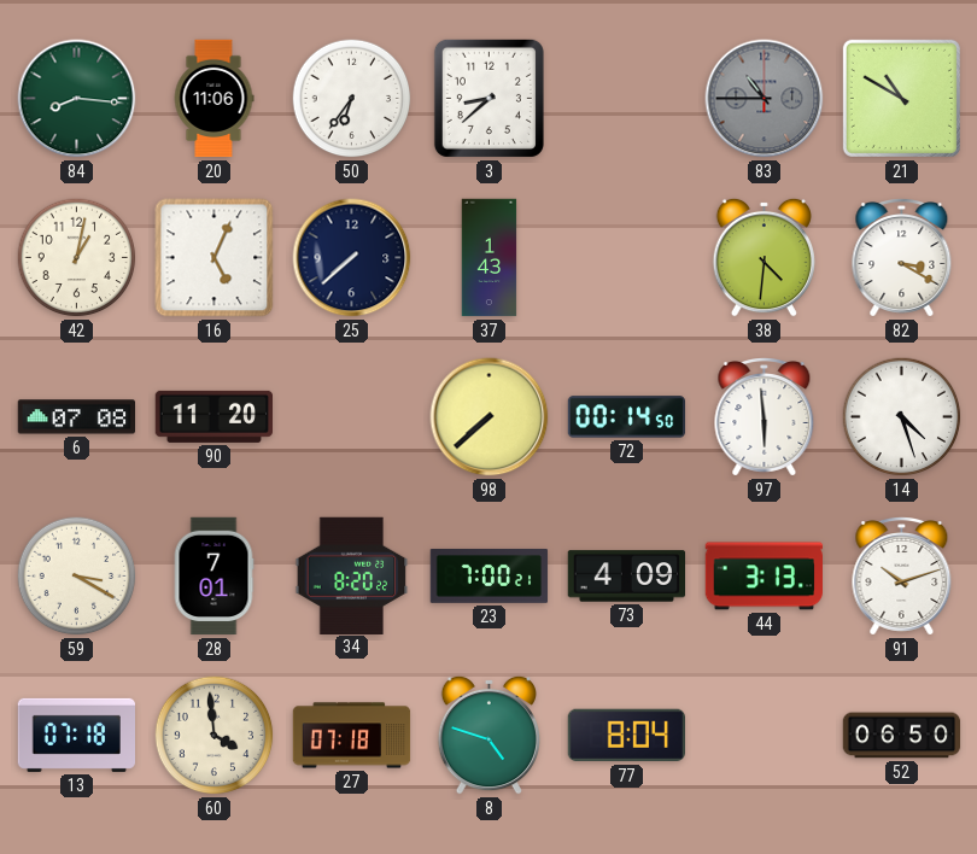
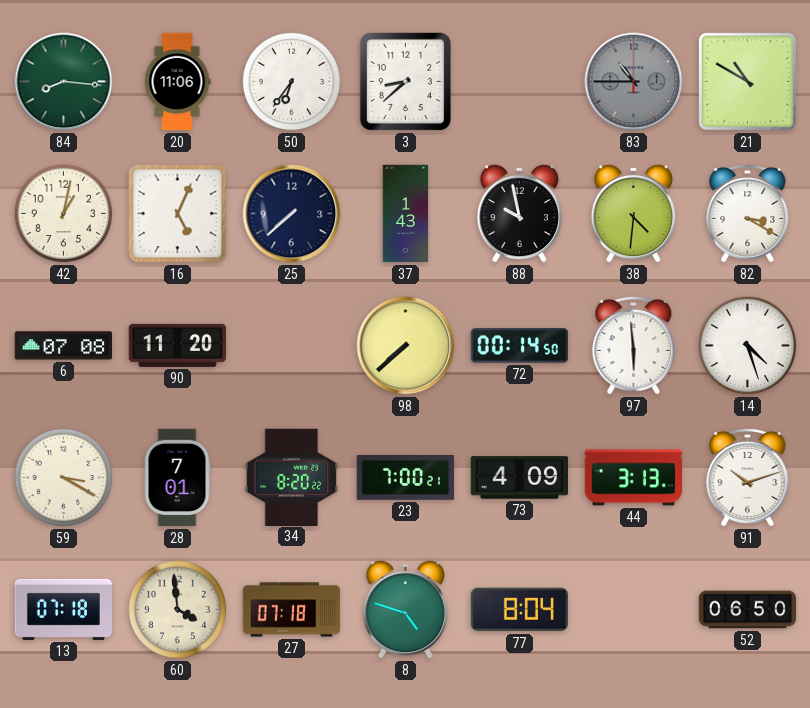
88: none -> 9:58
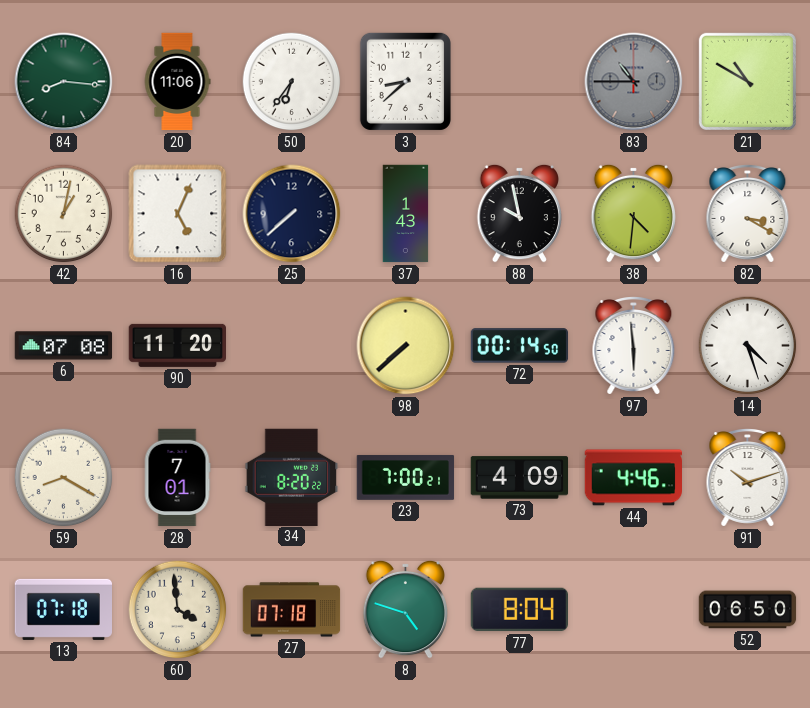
59: 3:20 -> 8:20
44: 3:13 -> 4:46
